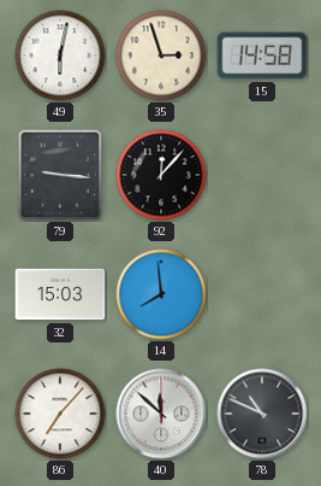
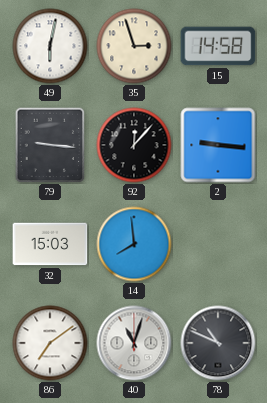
2: none -> 9:16
86: 7:07 -> 7:09
40: 11:52 -> 11:03
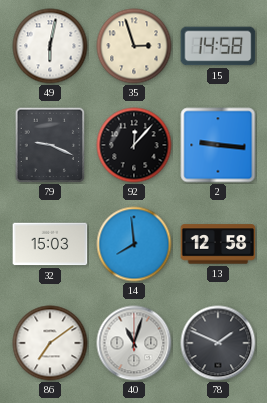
79: 9:16 -> 9:19
13: none -> 12:58
78: 10:49 -> 1:49
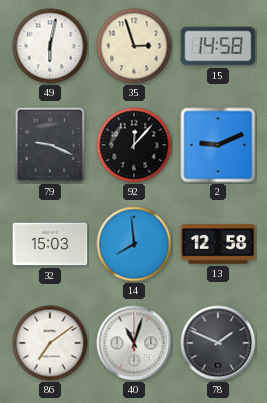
2: 9:16 -> 9:11
